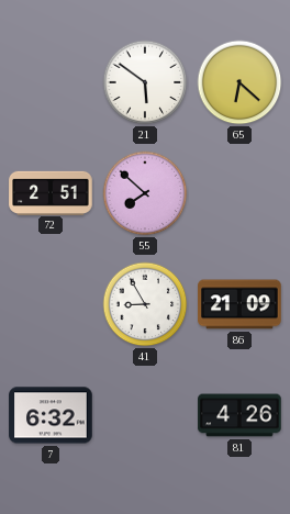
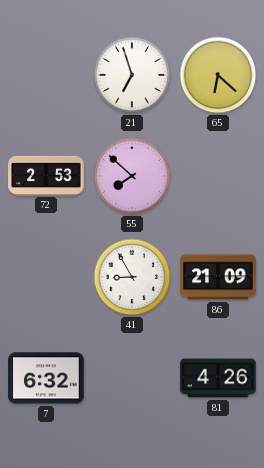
21: 5:51 -> 6:57
72: 2:51 -> 2:53
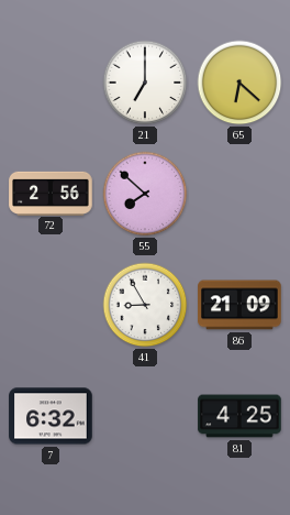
21: 6:57 -> 7:00
72: 2:53 -> 2:56
81: 4:26 -> 4:25
